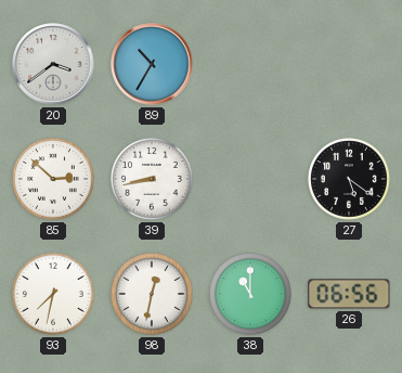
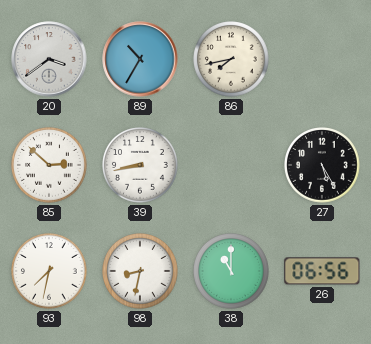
86: none -> 7:43
27: 5:21 -> 5:25
98: 12:32 -> 8:32
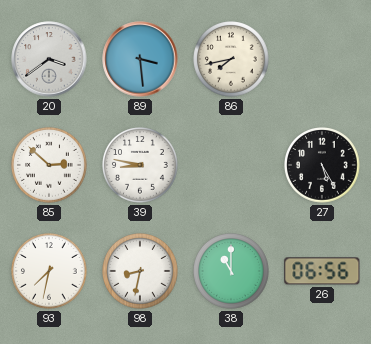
89: 10:35 -> 3:29
39: 8:43 -> 8:47
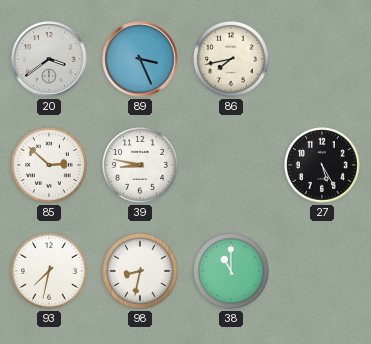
89: 3:29 -> 3:26
26: 06:56 -> none
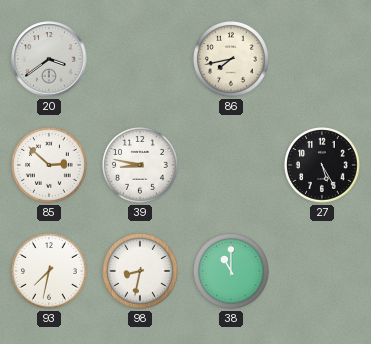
89: 3:26 -> none
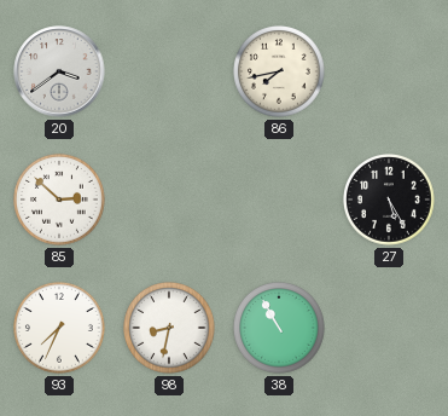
39: 8:47 -> none
93: 7:32 -> 7:34
38: 11:00 -> 10:55
